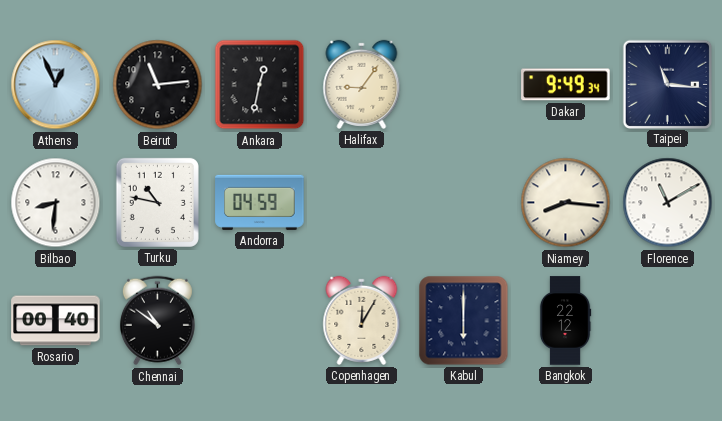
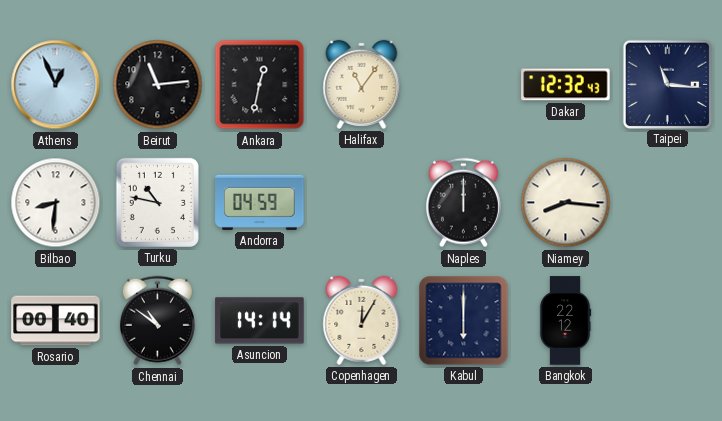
Halifax: 9:06 -> 11:06
Dakar: 9:49 -> 12:32
Naples: none -> 12:00
Florence: 11:10 -> none
Asuncion: none -> 14:14
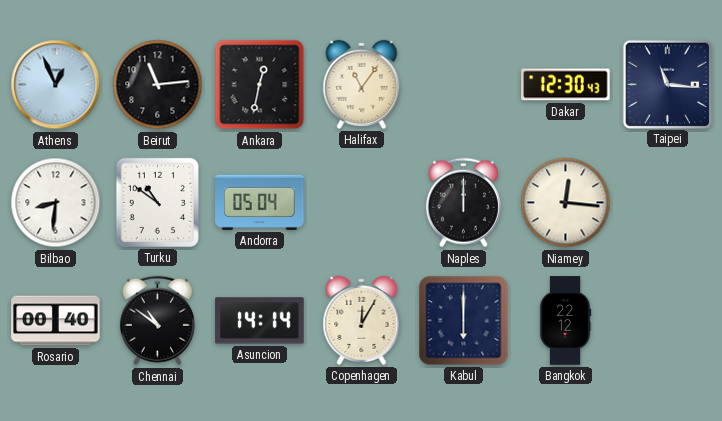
Dakar: 12:32 -> 12:30
Turku: 10:47 -> 10:51
Andorra: 04:59 -> 05:04
Niamey: 8:16 -> 12:16
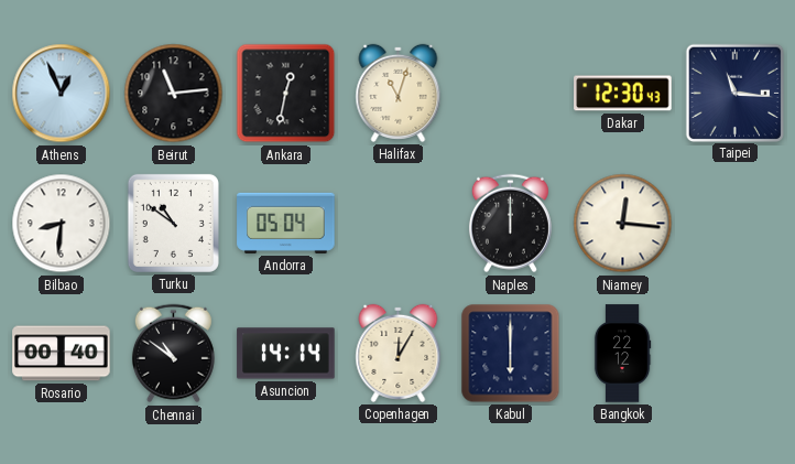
Halifax: 11:06 -> 11:03
